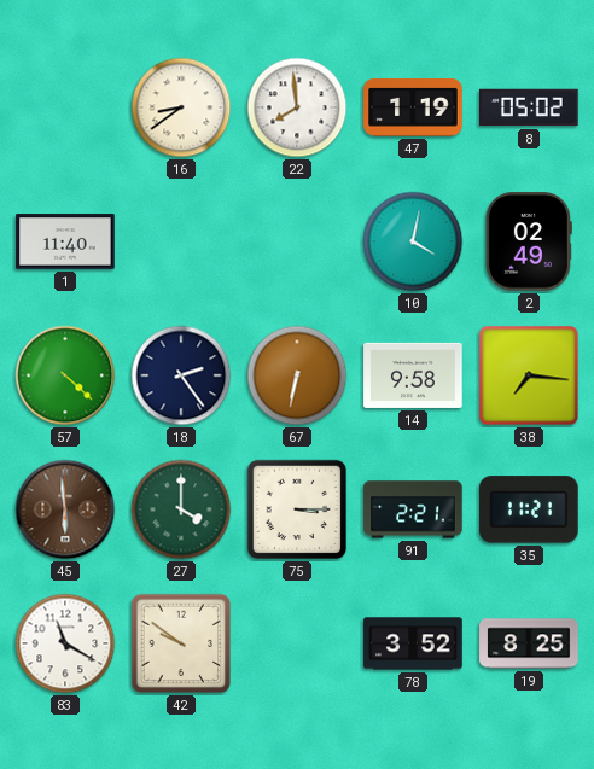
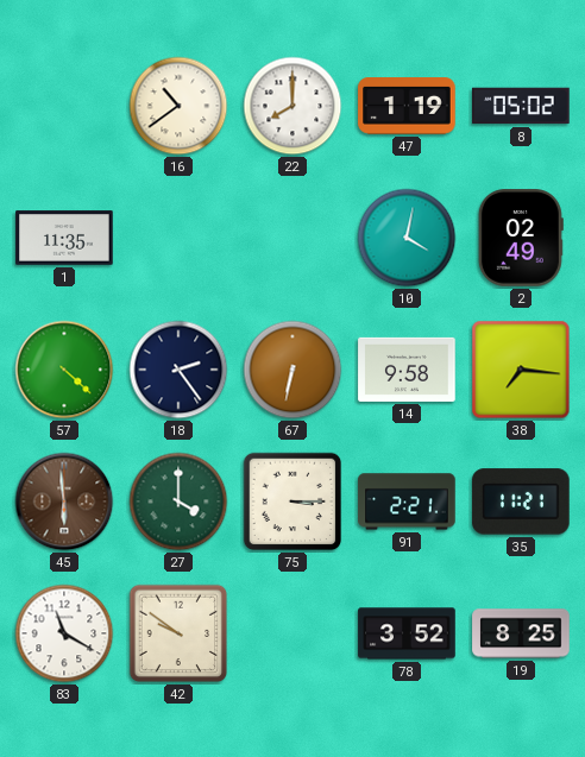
16: 8:39 -> 10:39
22: 7:59 -> 8:00
1: 11:40 -> 11:35
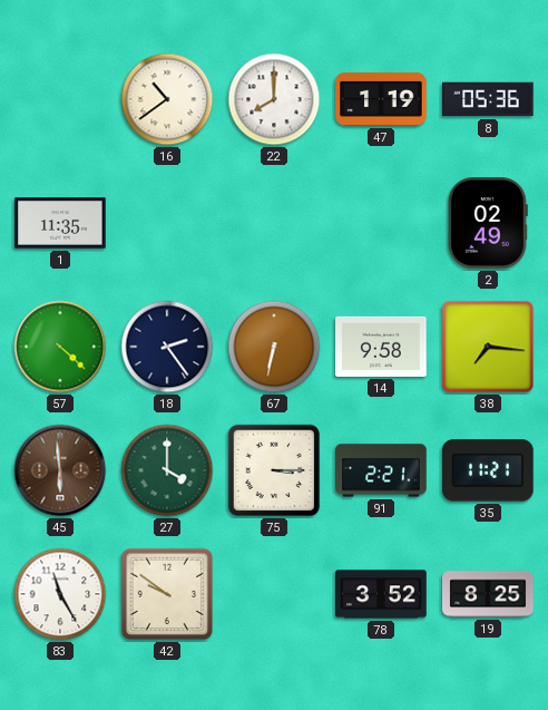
8: 05:02 -> 05:36
10: 4:02 -> none
83: 11:20 -> 11:25
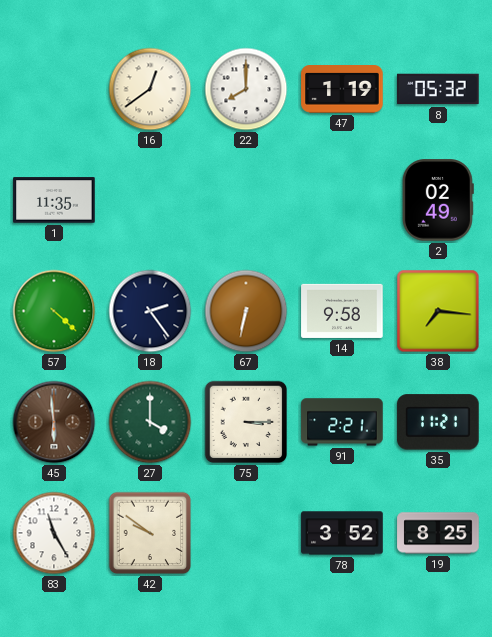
16: 10:39 -> 12:39
8: 05:36 -> 05:32
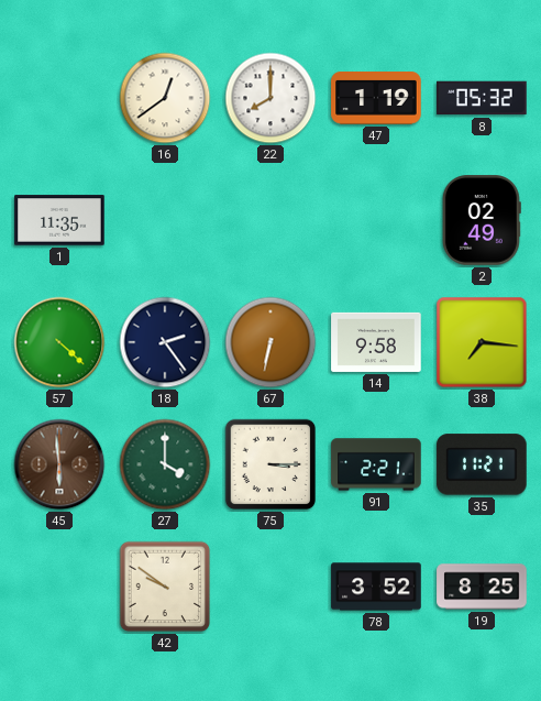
83: 11:25 -> none
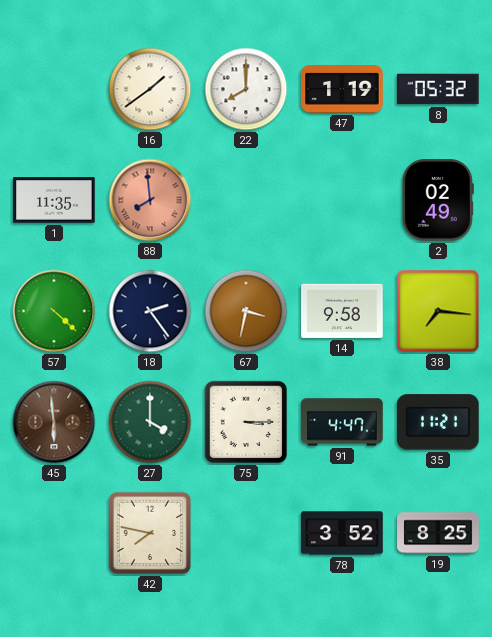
16: 12:39 -> 1:39
88: none -> 7:59
67: 6:32 -> 3:32
91: 2:21 -> 4:47
42: 9:51 -> 7:47
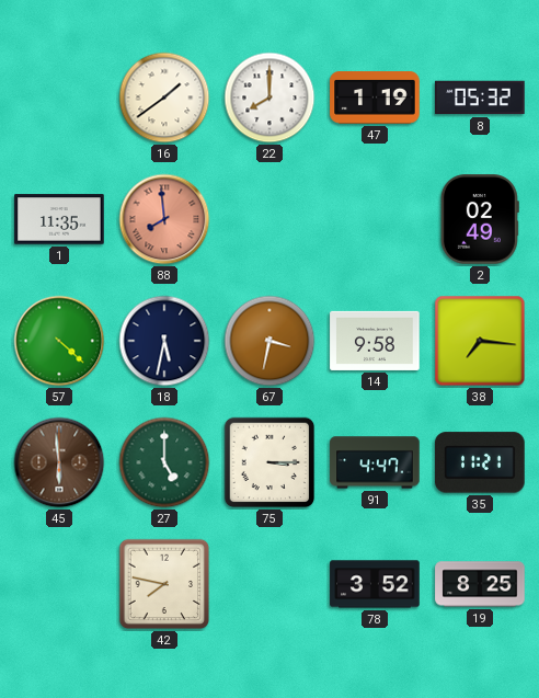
18: 2:24 -> 5:32
27: 4:00 -> 5:00
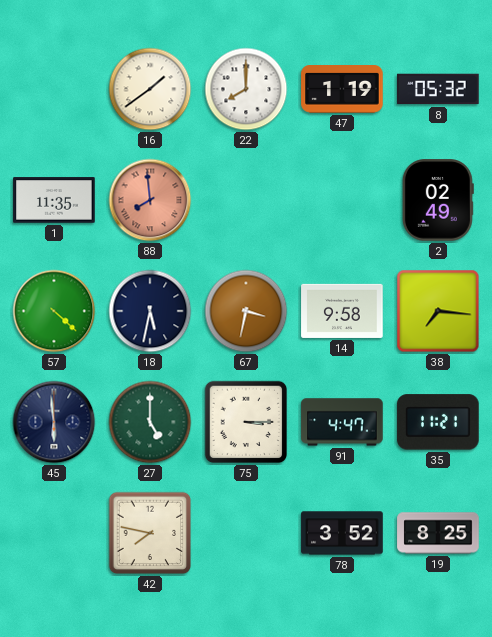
45 dial: brown -> navy
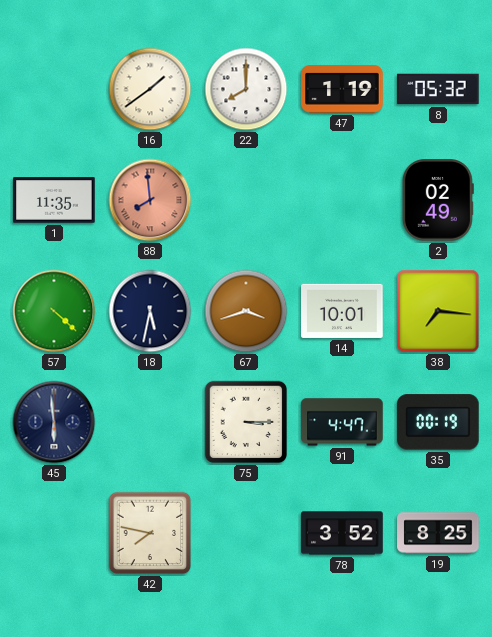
67: 3:32 -> 3:42
14: 9:58 -> 10:01
27: 5:00 -> none
35: 11:21 -> 00:19
